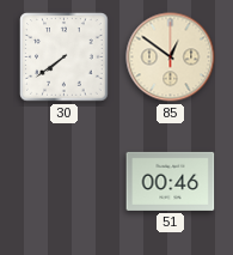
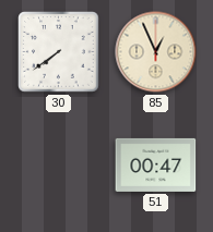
85: 12:51 -> 12:56
51: 00:46 -> 00:47
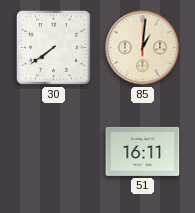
85: 12:56 -> 1:01
51: 00:47 -> 16:11
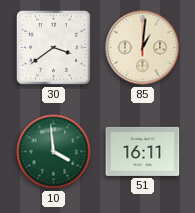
30: 7:39 -> 3:39
10: none -> 3:59
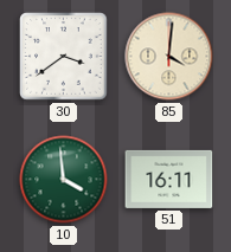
85: 1:01 -> 4:01
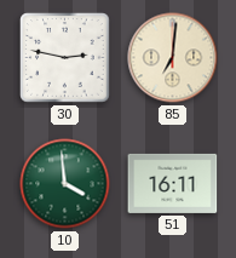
30: 3:39 -> 2:47
85: 4:01 -> 7:01
